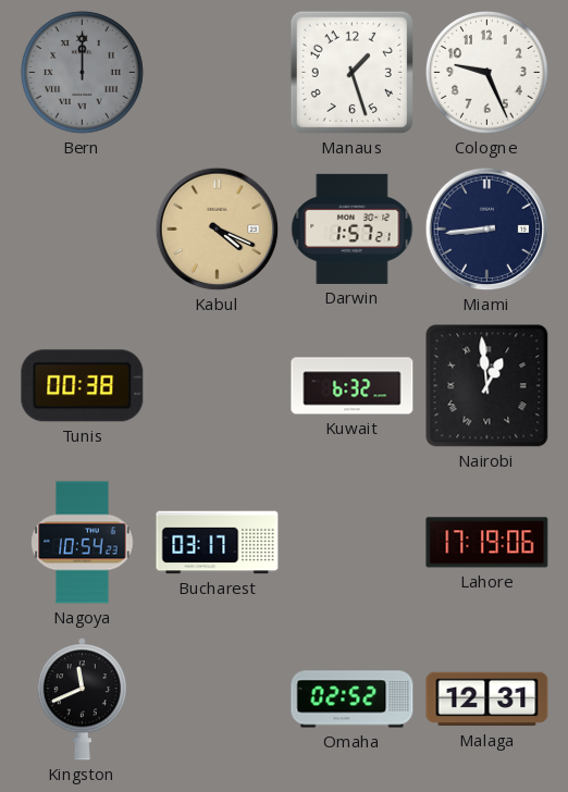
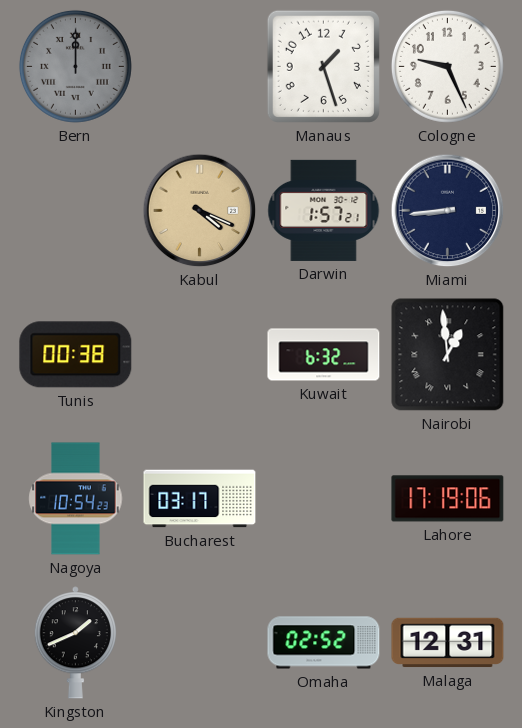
Kingston: 11:41 -> 1:41
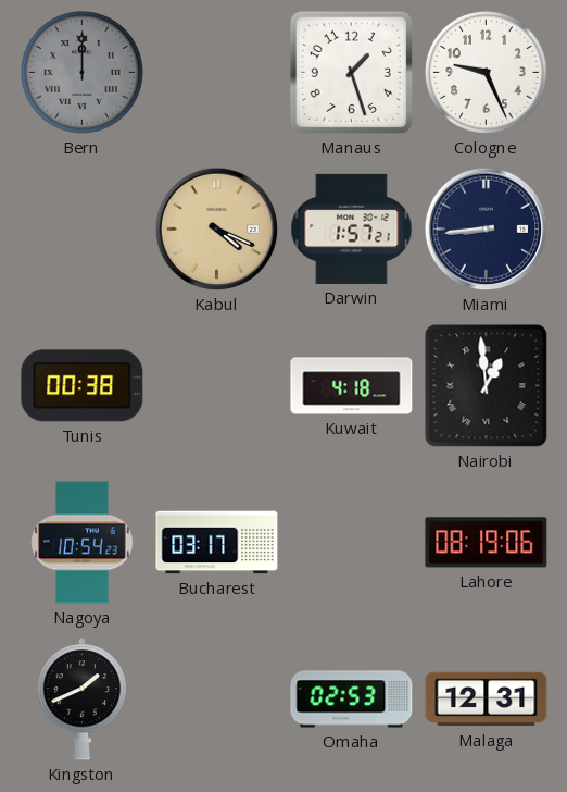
Kuwait: 6:32 -> 4:18
Lahore: 17:19 -> 08:19
Omaha: 02:52 -> 02:53
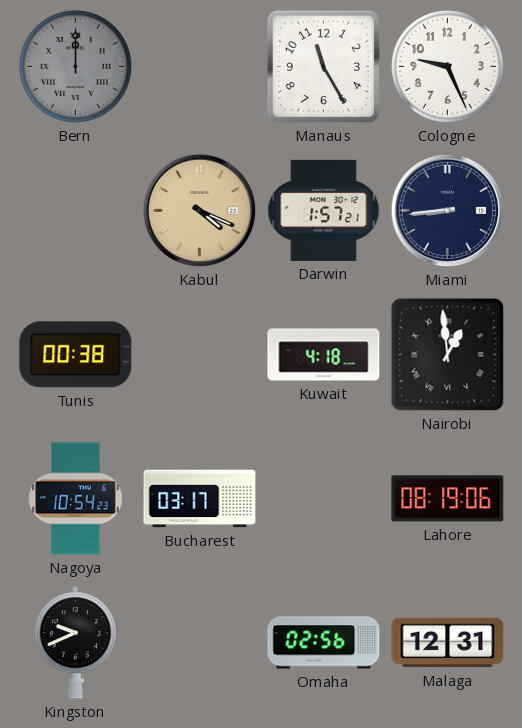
Manaus: 1:27 -> 11:25
Kingston: 1:41 -> 9:41
Omaha: 02:53 -> 02:56
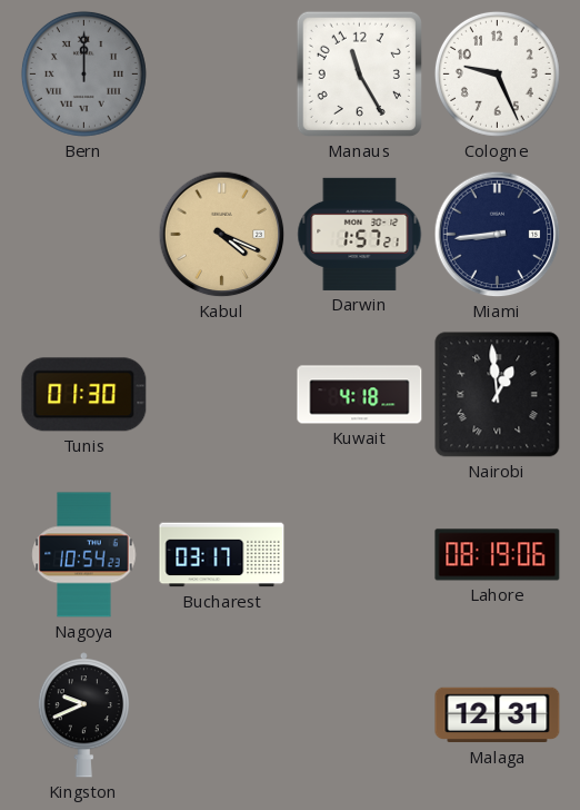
Tunis: 00:38 -> 01:30
Omaha: 02:56 -> none
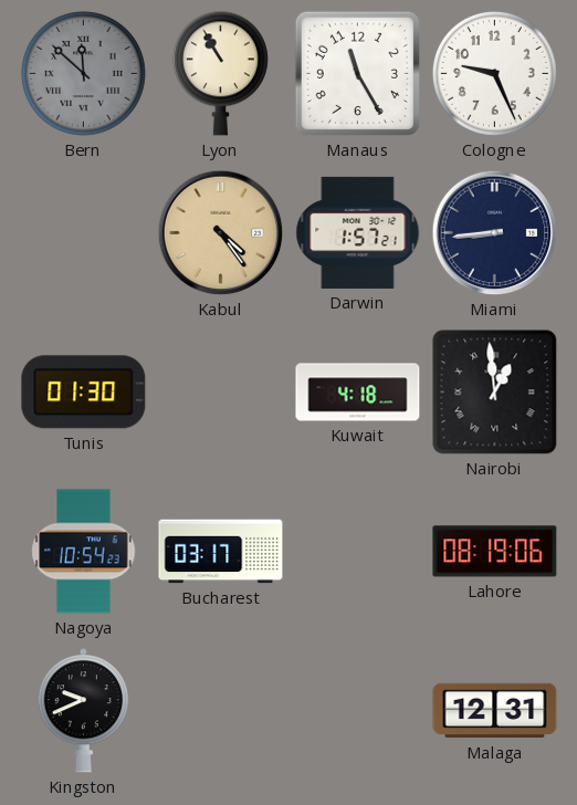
Bern: 12:00 -> 11:52
Lyon: none -> 10:55
Kabul: 4:19 -> 4:24
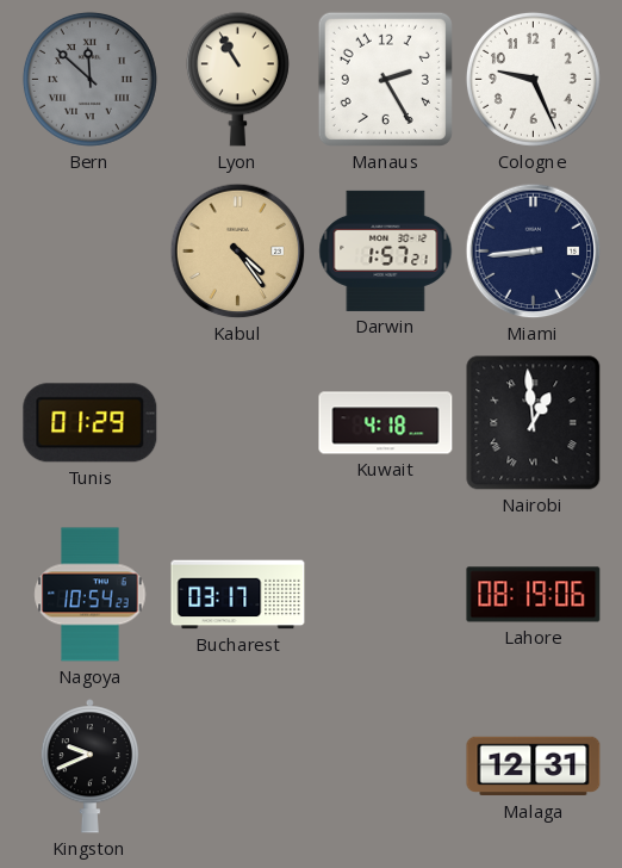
Manaus: 11:25 -> 2:25
Tunis: 01:30 -> 01:29
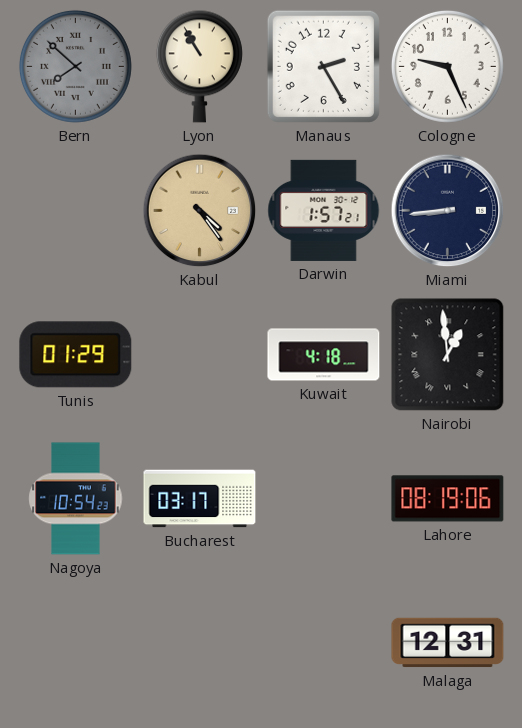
Bern: 11:52 -> 7:52
Kingston: 9:41 -> none
